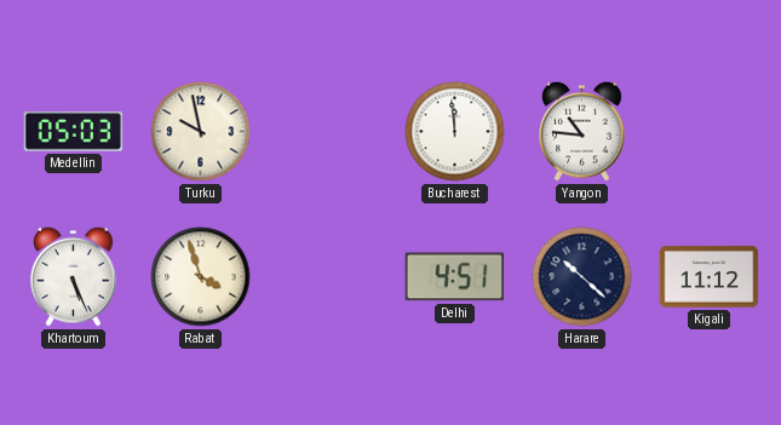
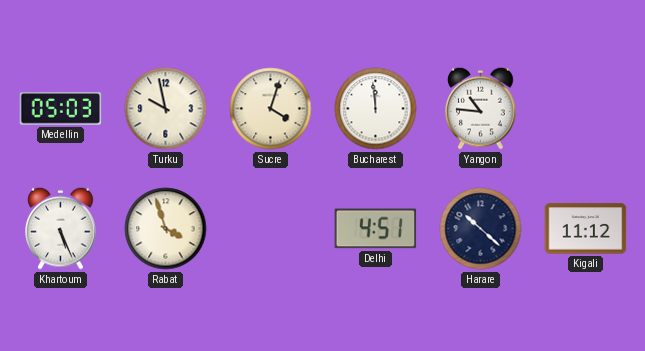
Sucre: none -> 4:03
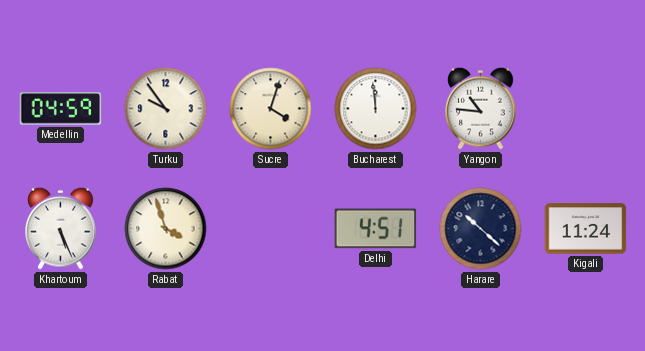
Medellin: 05:03 -> 04:59
Turku: 9:58 -> 9:54
Kigali: 11:12 -> 11:24
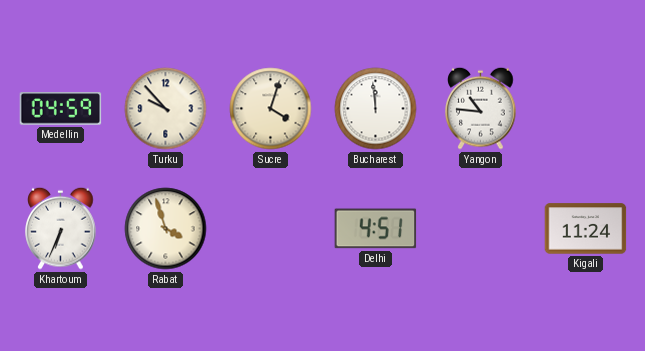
Turku: 9:54 -> 9:53
Khartoum: 5:26 -> 6:34
Harare: 10:22 -> none
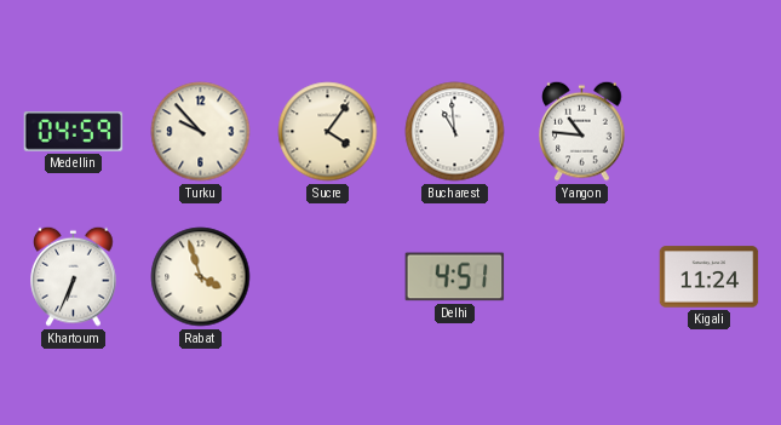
Sucre: 4:03 -> 4:06
Bucharest: 11:59 -> 10:59
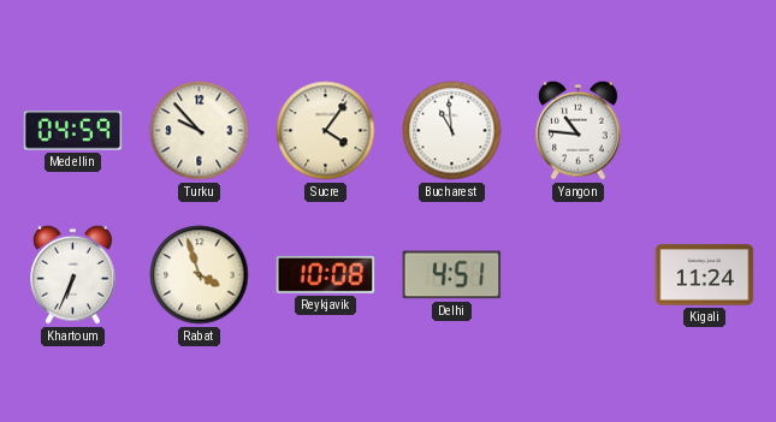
Reykjavik: none -> 10:08
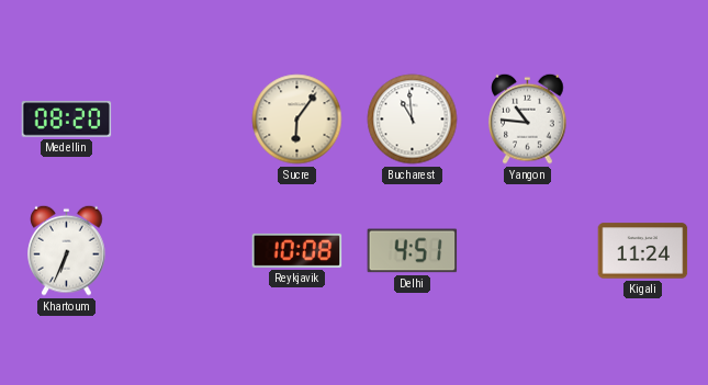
Medellin: 04:59 -> 08:20
Turku: 9:53 -> none
Sucre: 4:06 -> 6:06
Rabat: 3:57 -> none
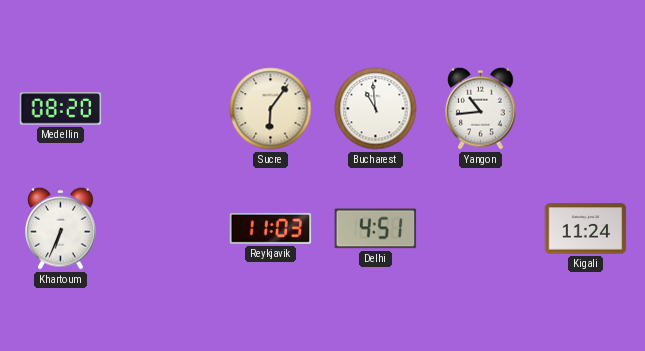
Yangon: 10:46 -> 10:44
Reykjavik: 10:08 -> 11:03
